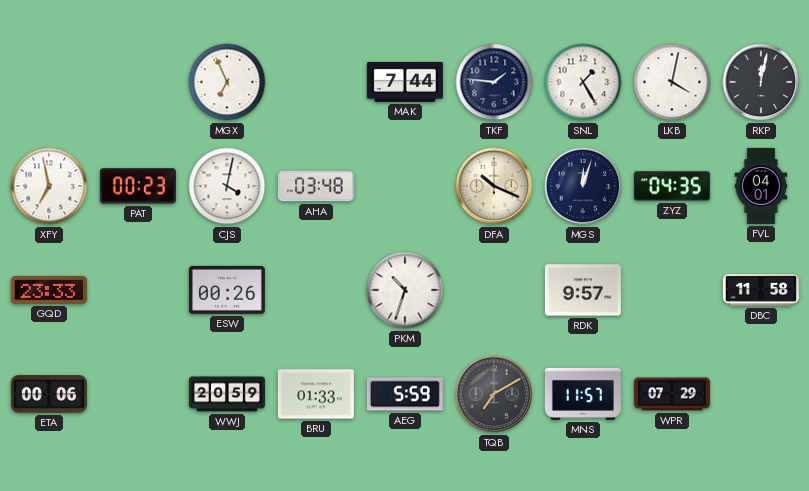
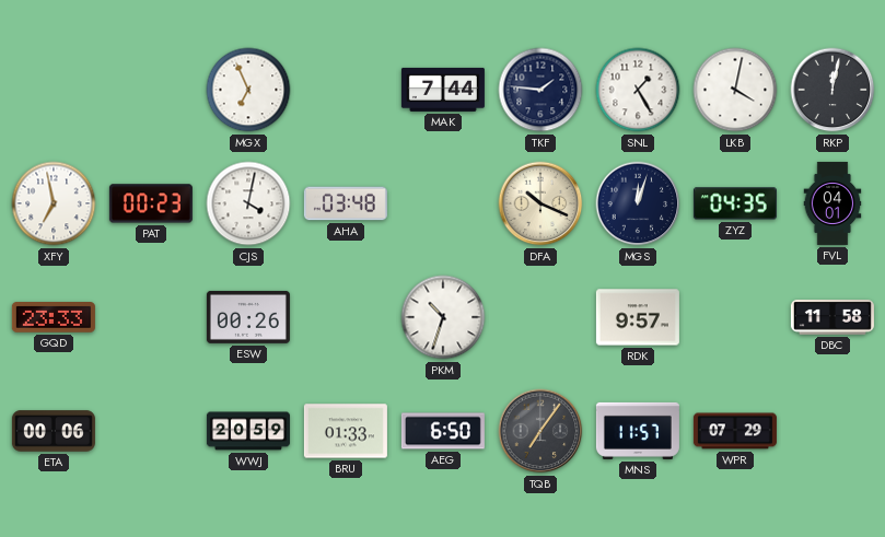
AEG: 5:59 -> 6:50
TQB: 7:10 -> 7:06
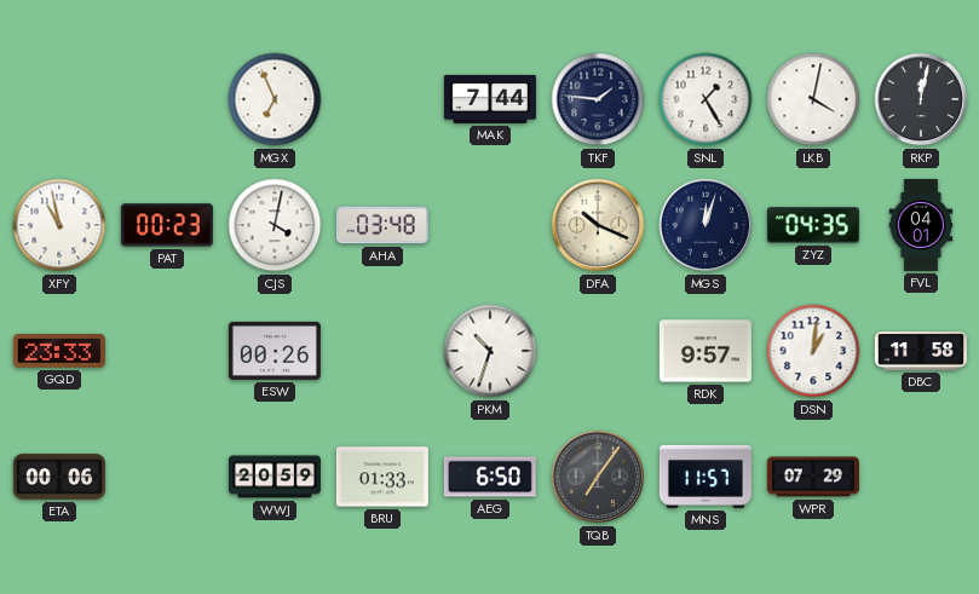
XFY: 6:58 -> 10:58
DSN: none -> 1:01
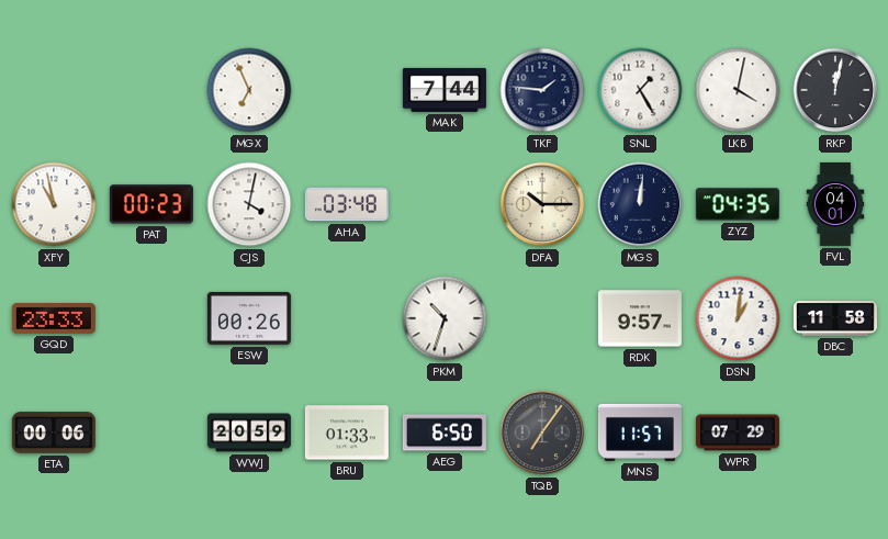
DFA: 10:19 -> 10:15
MGS: 12:03 -> 12:01
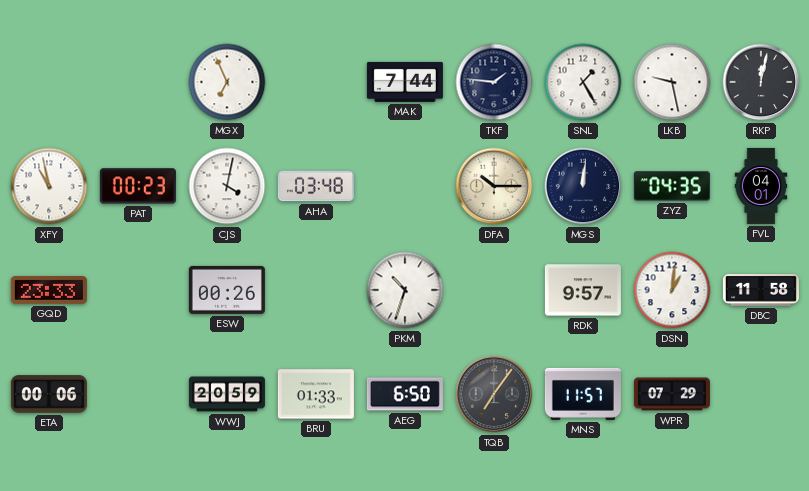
LKB: 4:02 -> 9:28
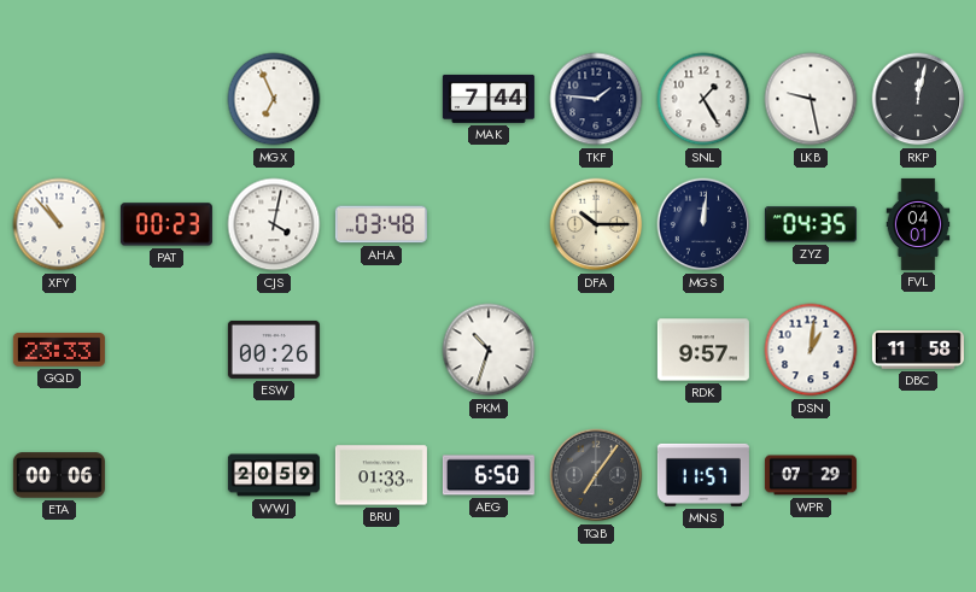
XFY: 10:58 -> 10:53
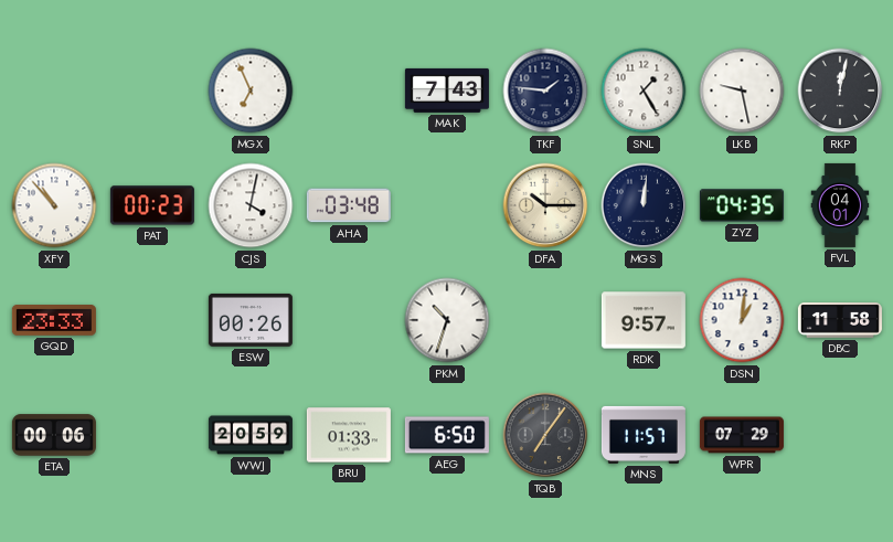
MAK: 7:44 -> 7:43
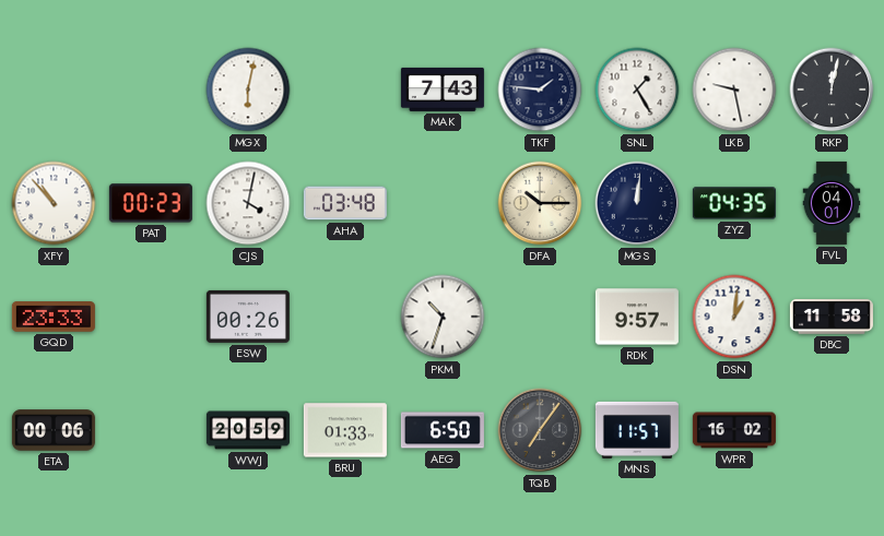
MGX: 6:56 -> 6:02
WPR: 07:29 -> 16:02
